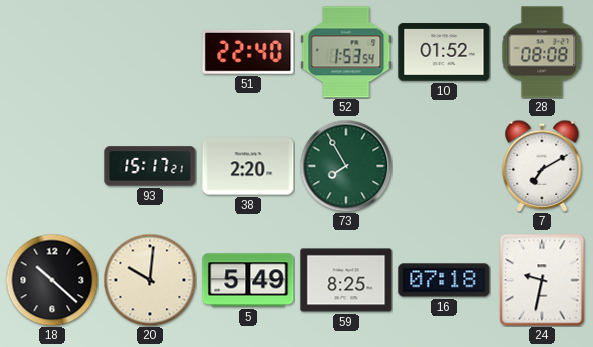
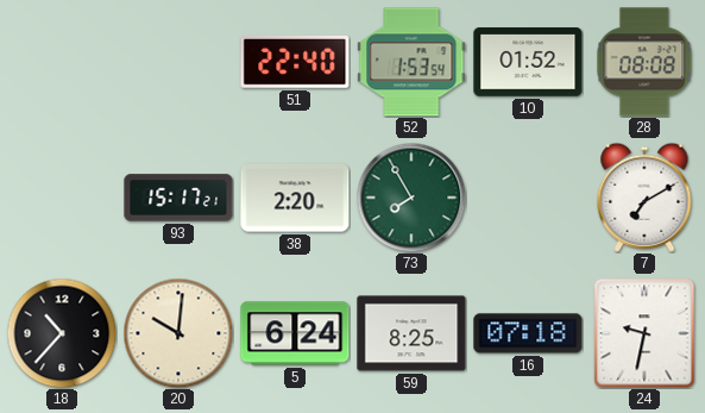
18: 10:22 -> 10:37
5: 5:49 -> 6:24
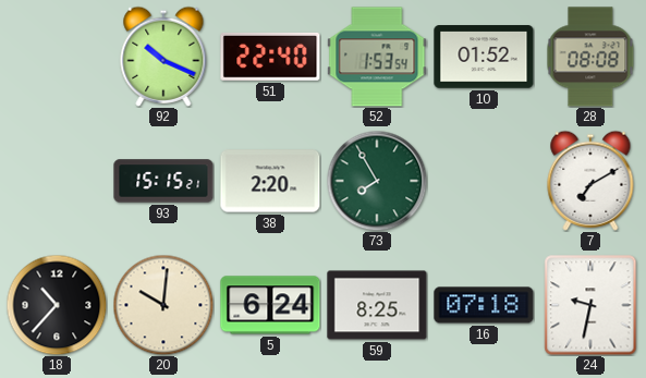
92: none -> 10:19
93: 15:17 -> 15:15
